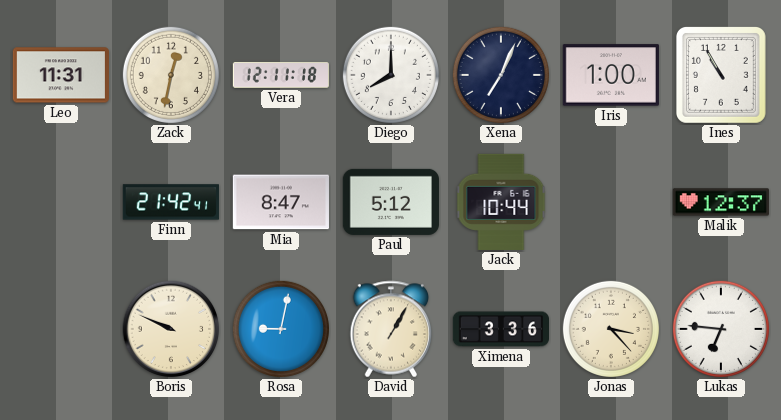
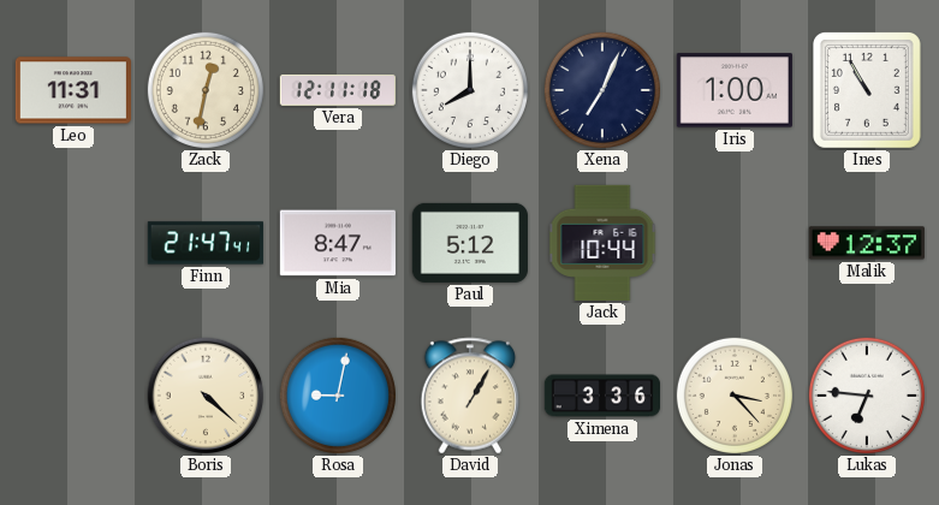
Finn: 21:42 -> 21:47
Boris: 9:49 -> 4:22
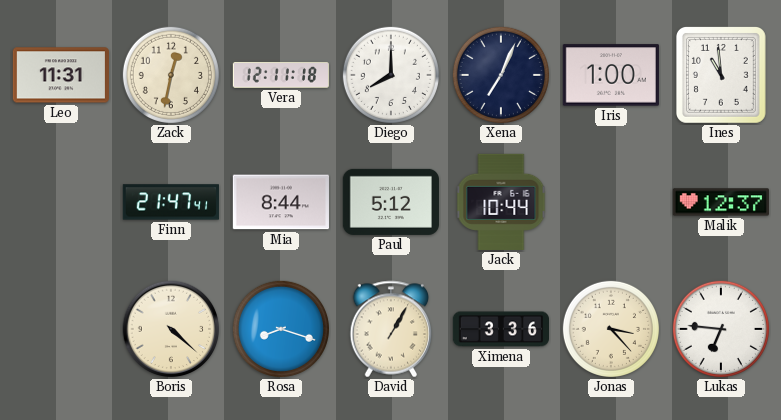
Ines: 10:55 -> 10:59
Mia: 8:47 -> 8:44
Rosa: 9:02 -> 8:18
